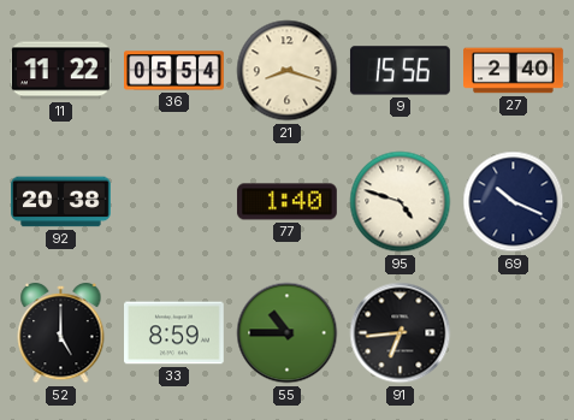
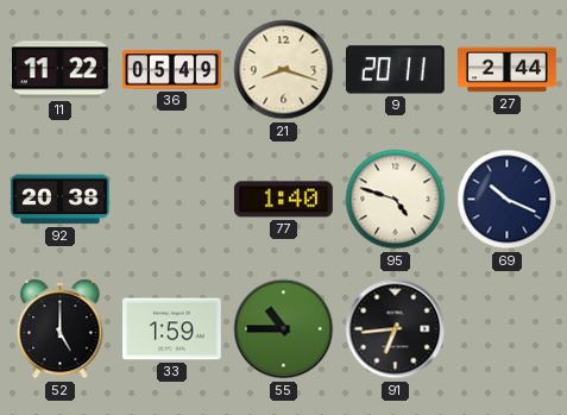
36: 05:54 -> 05:49
9: 15:56 -> 20:11
27: 2:40 -> 2:44
33: 8:59 -> 1:59
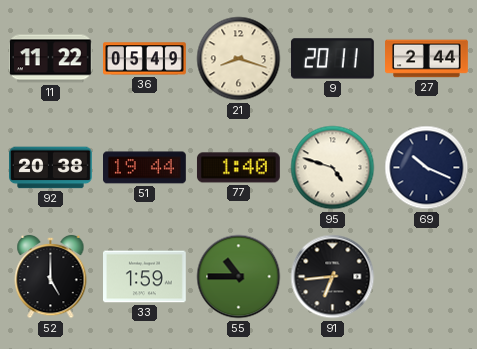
51: none -> 19:44
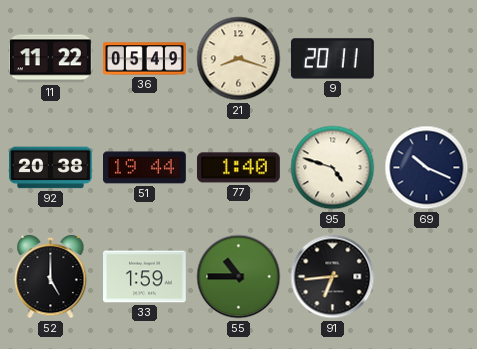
27: 2:44 -> none
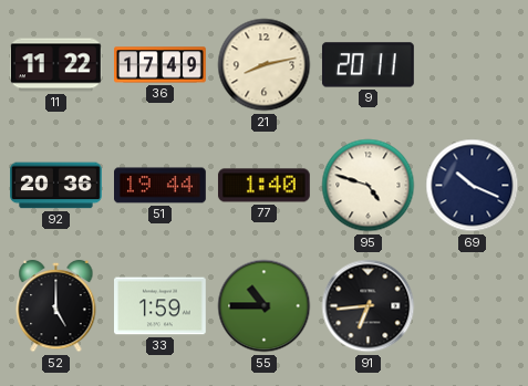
36: 05:49 -> 17:49
21: 8:18 -> 8:13
92: 20:38 -> 20:36
